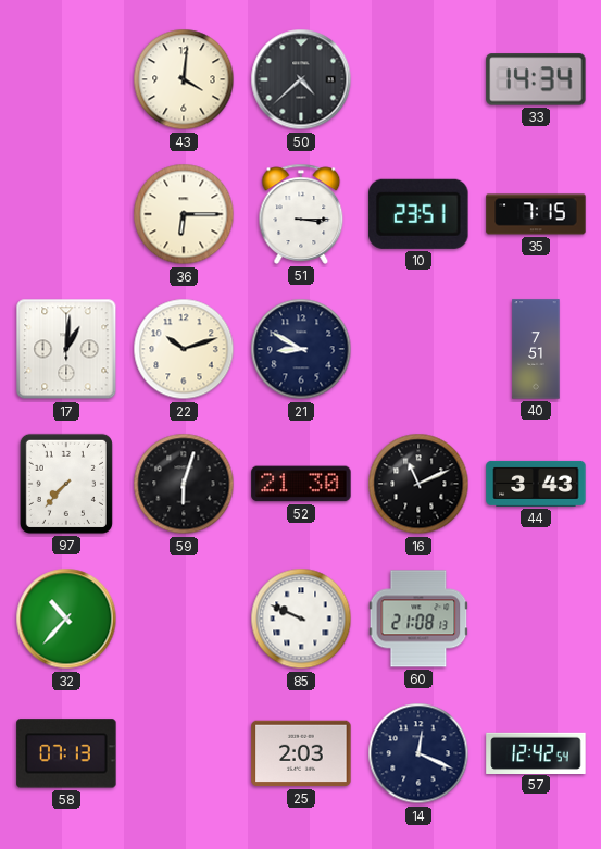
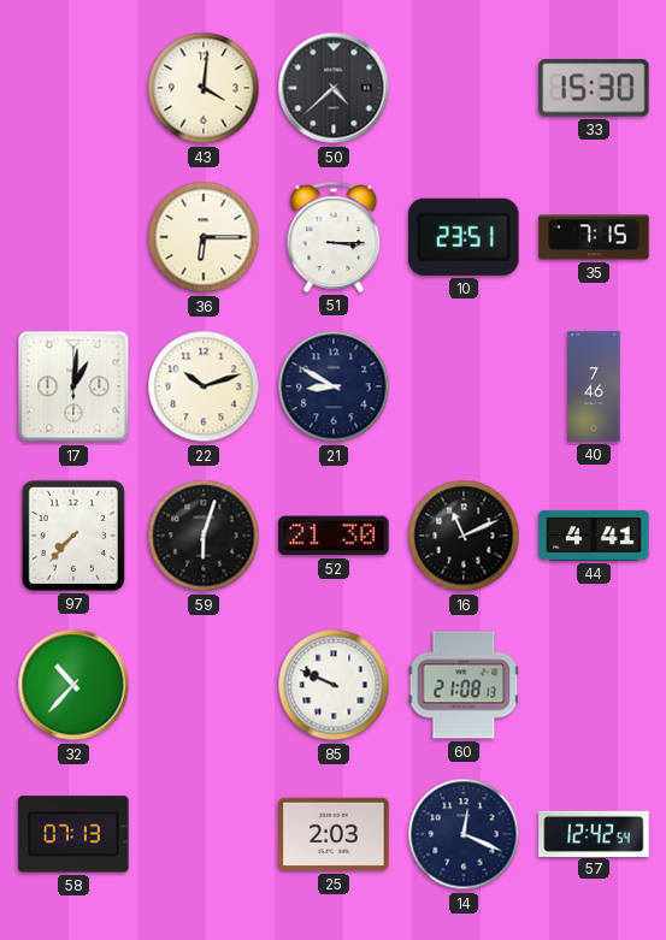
33: 14:34 -> 15:30
40: 7:51 -> 7:46
44: 3:43 -> 4:41
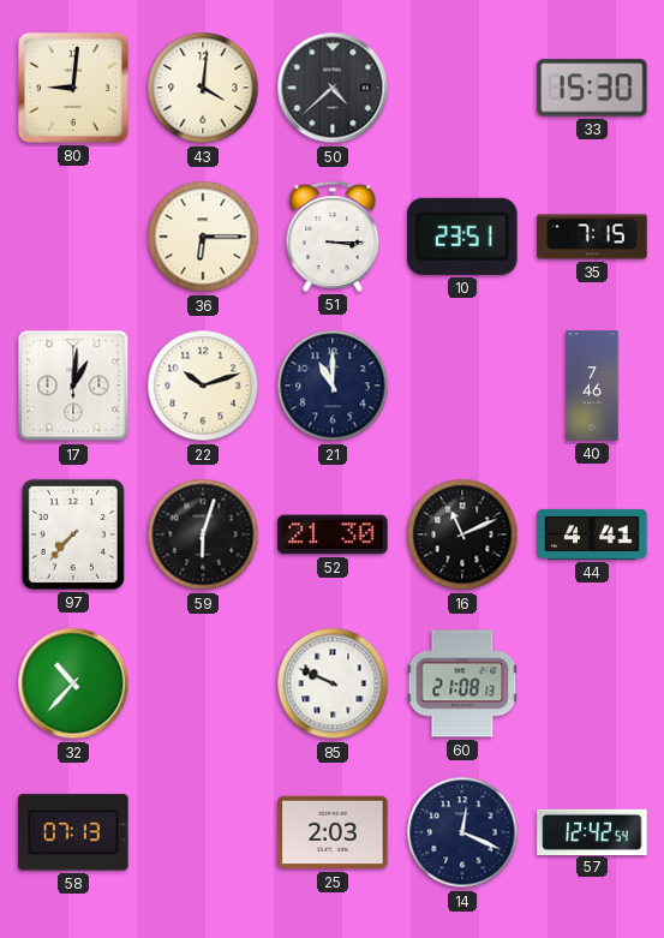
80: none -> 9:01
21: 8:50 -> 11:00
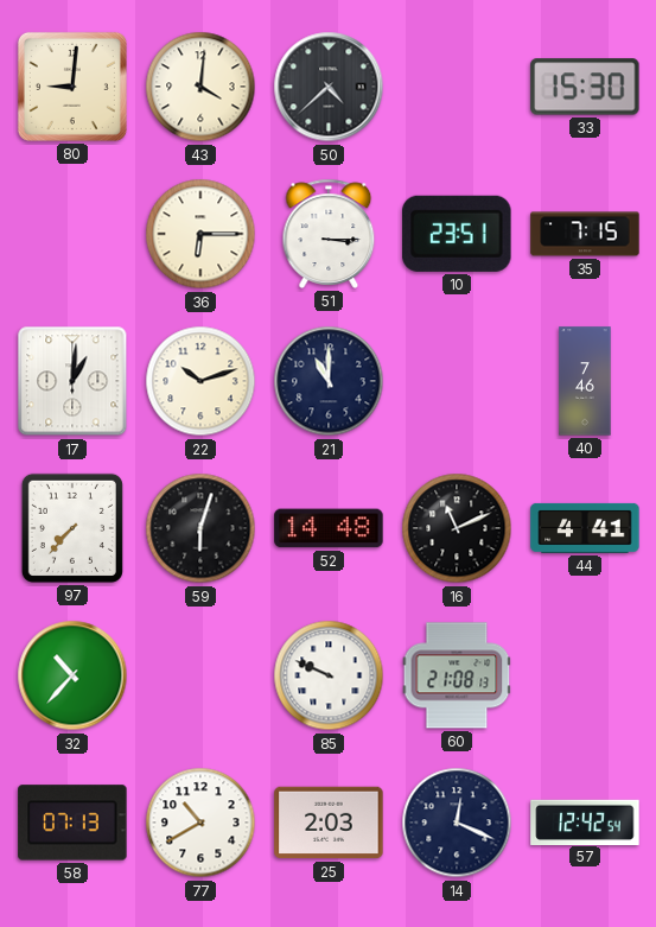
52: 21:30 -> 14:48
77: none -> 10:40
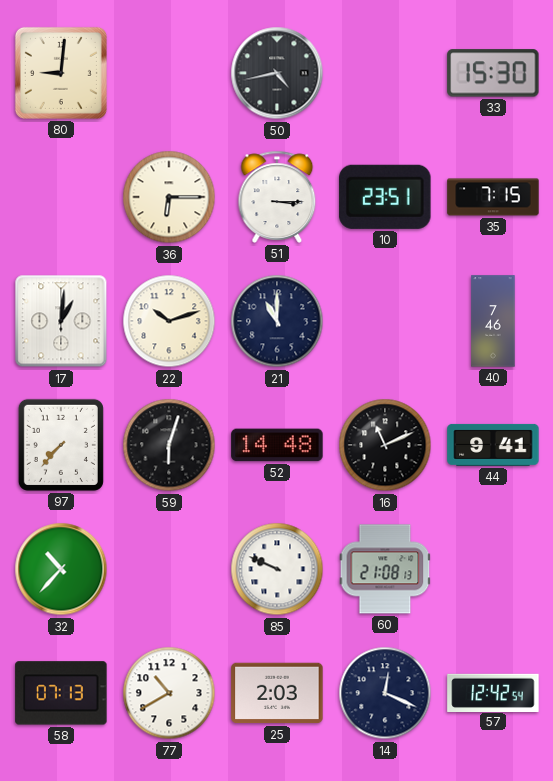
43: 4:01 -> none
50: 4:38 -> 4:43
44: 4:41 -> 9:41
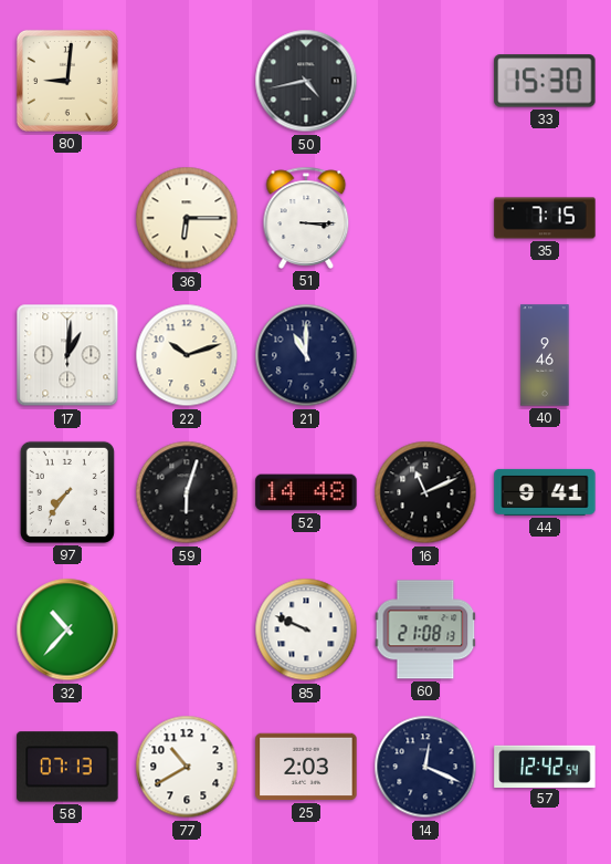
10: 23:51 -> none
40: 7:46 -> 9:46
97: 7:37 -> 7:36
